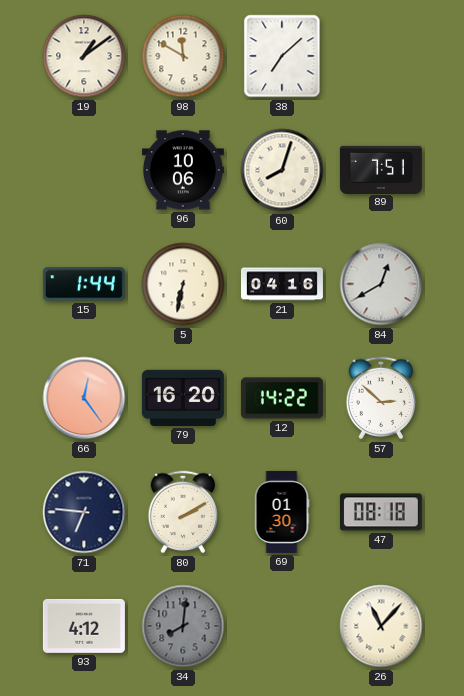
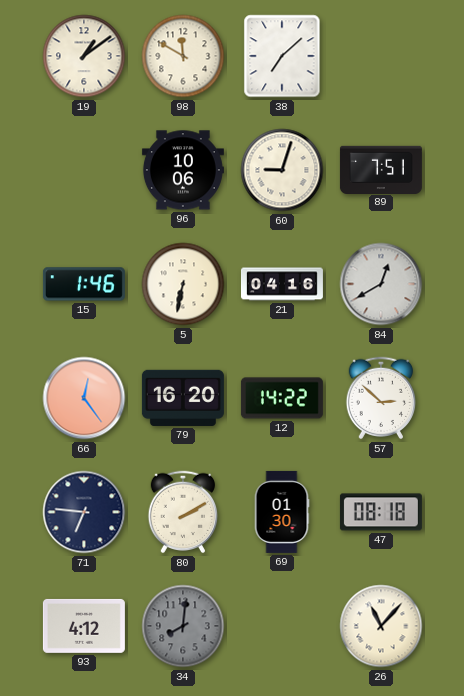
60: 8:03 -> 9:03
15: 1:44 -> 1:46
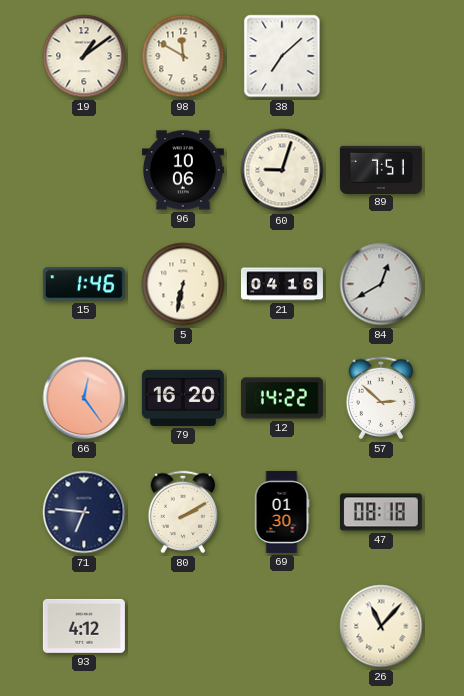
34: 8:01 -> none
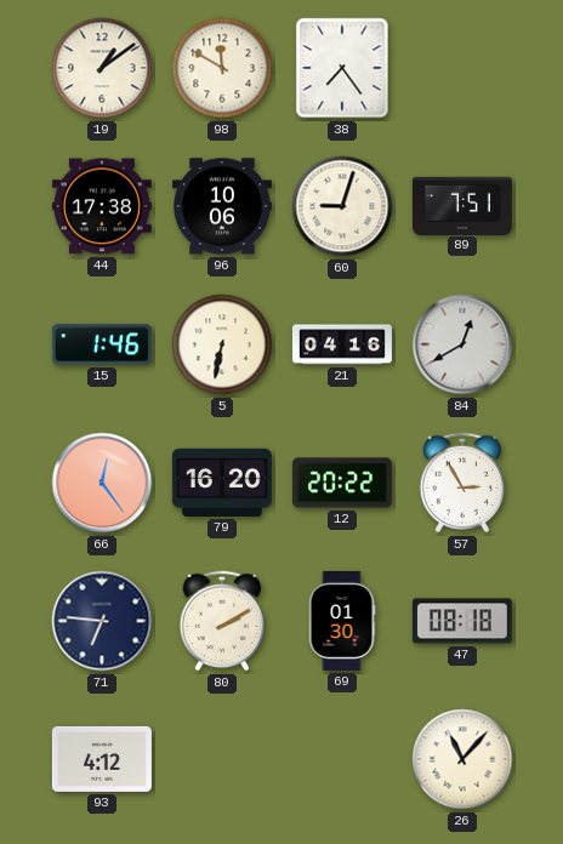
38: 7:08 -> 7:24
44: none -> 17:38
12: 14:22 -> 20:22
57: 2:52 -> 2:55
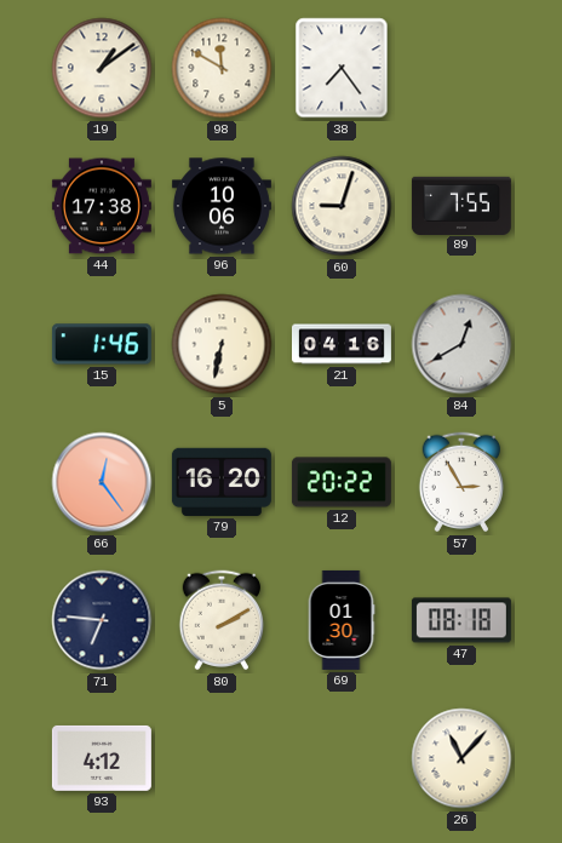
89: 7:51 -> 7:55
